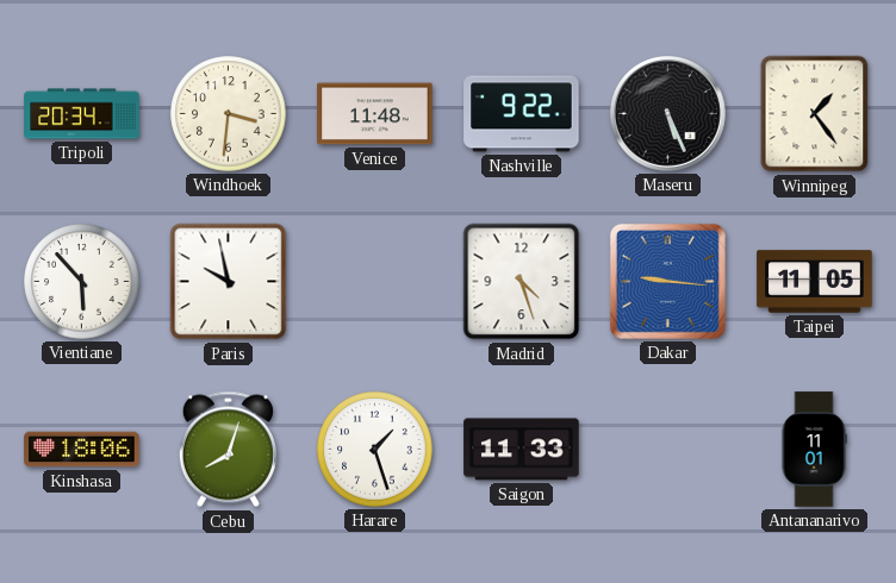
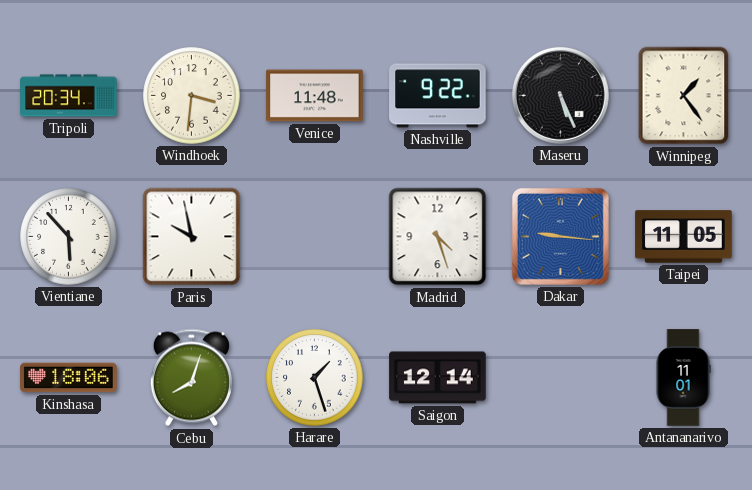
Saigon: 11:33 -> 12:14
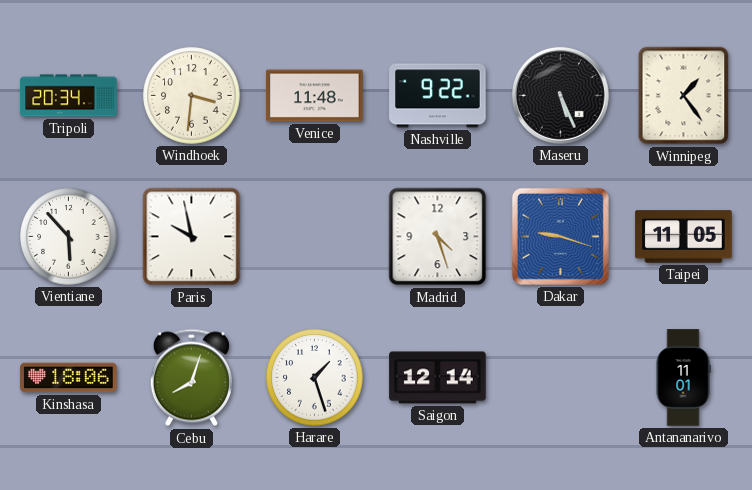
Dakar: 9:16 -> 9:18
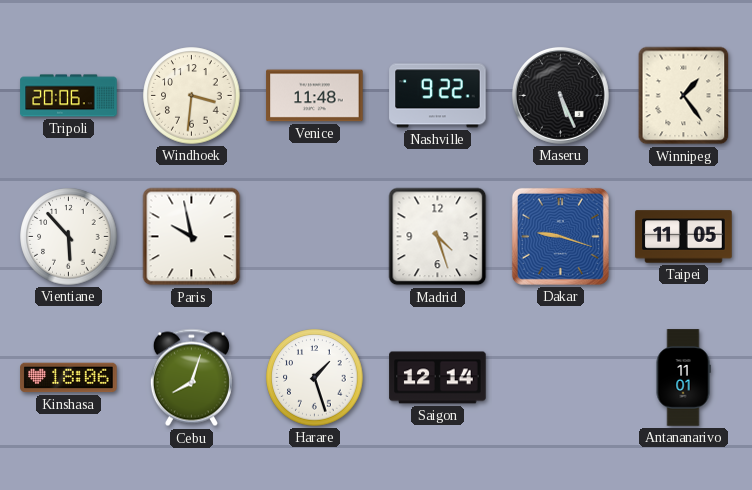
Tripoli: 20:34 -> 20:06
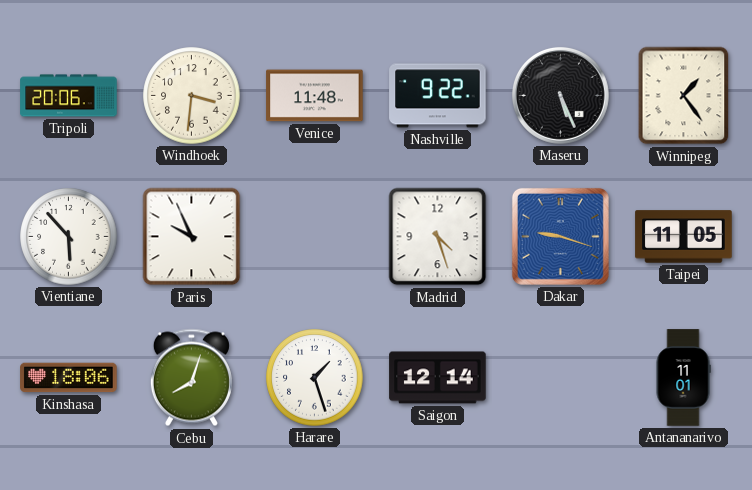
Paris: 9:58 -> 9:56
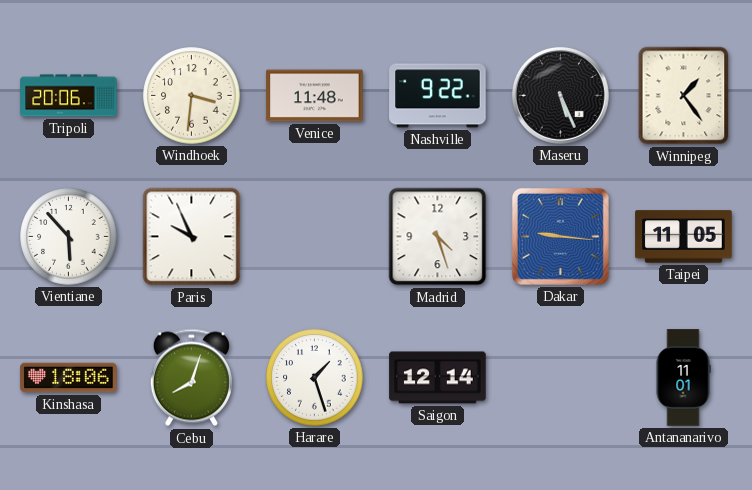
Dakar: 9:18 -> 9:16
